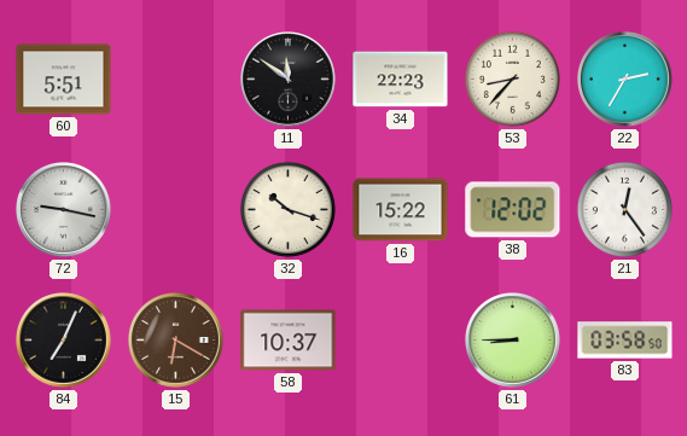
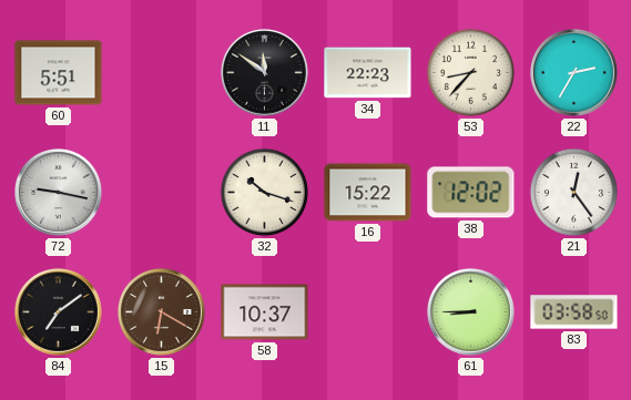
84: 7:04 -> 7:09
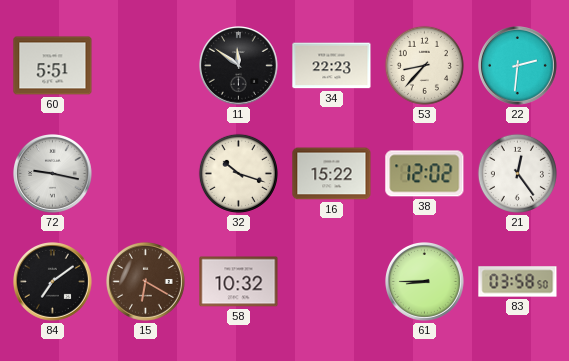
22: 2:35 -> 2:31
58: 10:37 -> 10:32
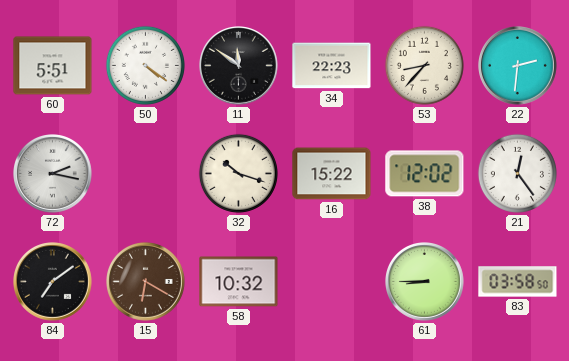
50: none -> 4:21
72: 9:17 -> 2:17
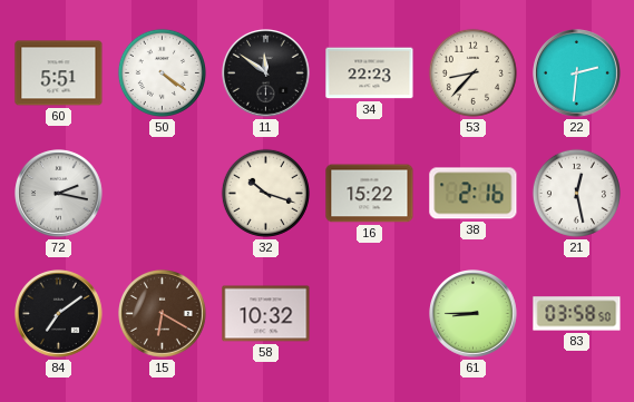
38: 12:02 -> 2:16
21: 12:24 -> 12:28
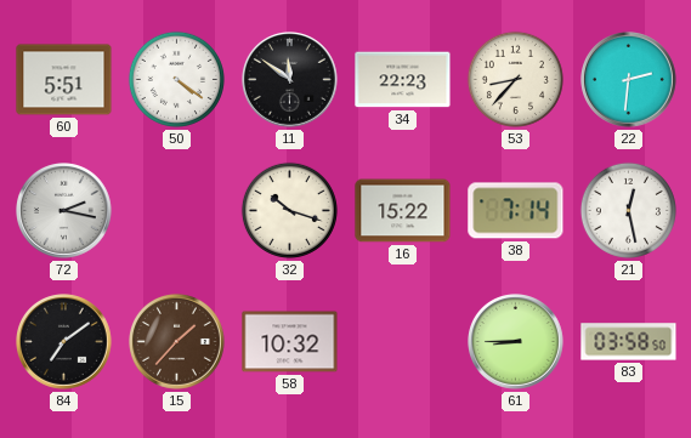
38: 2:16 -> 7:14
15: 6:20 -> 1:37
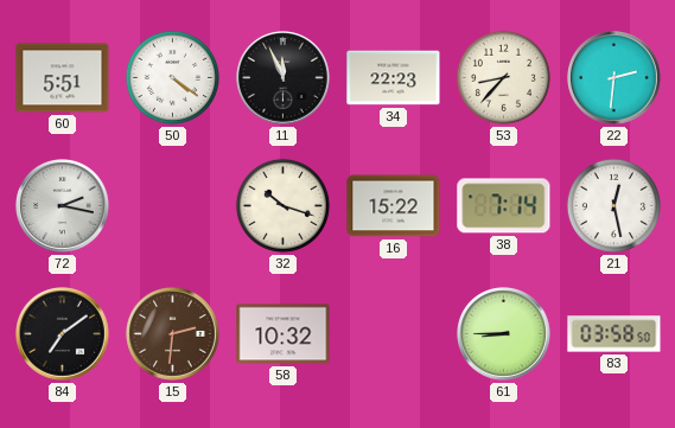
11: 11:51 -> 11:56
15: 1:37 -> 2:31
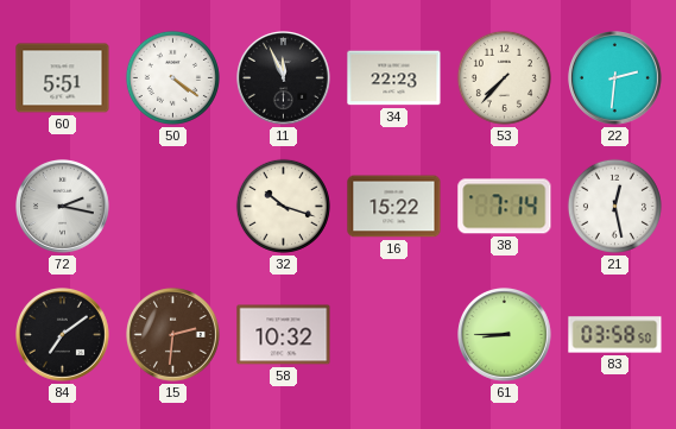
53: 8:37 -> 7:37
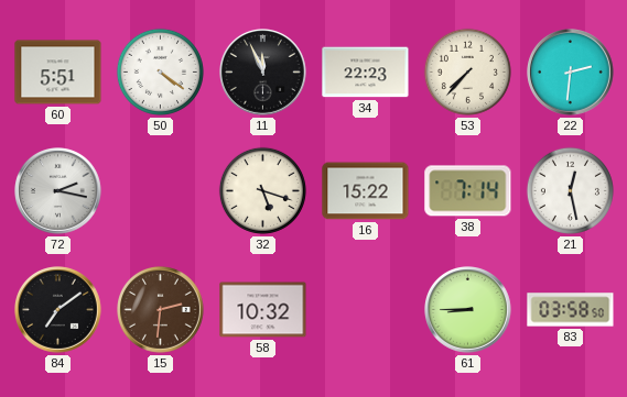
32: 10:18 -> 5:18
